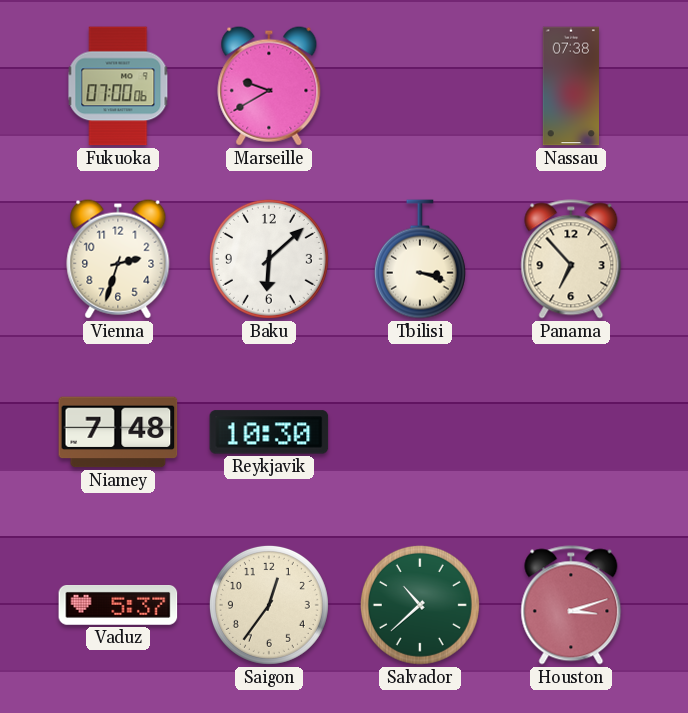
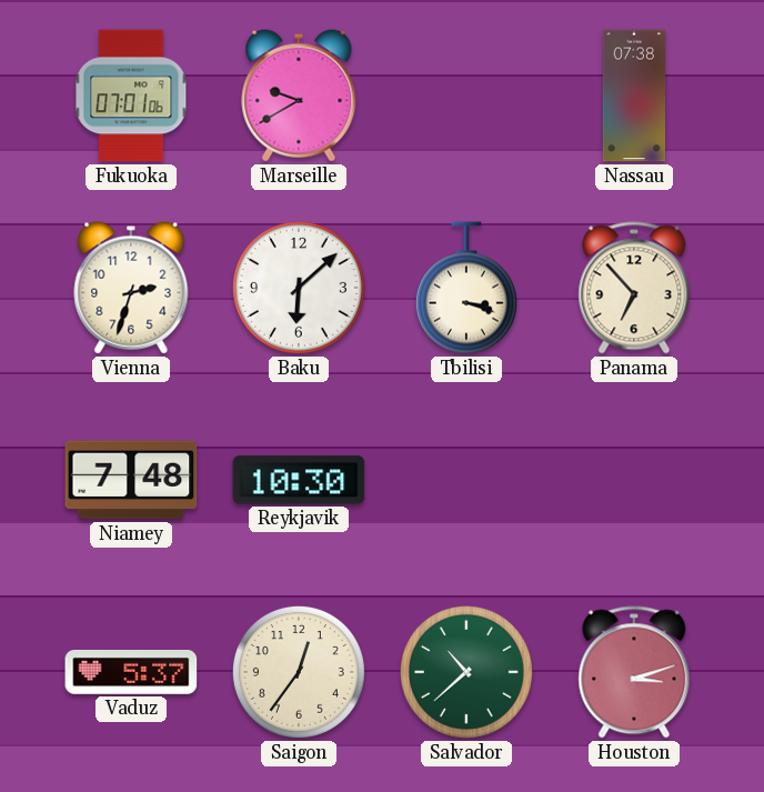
Fukuoka: 07:00 -> 07:01
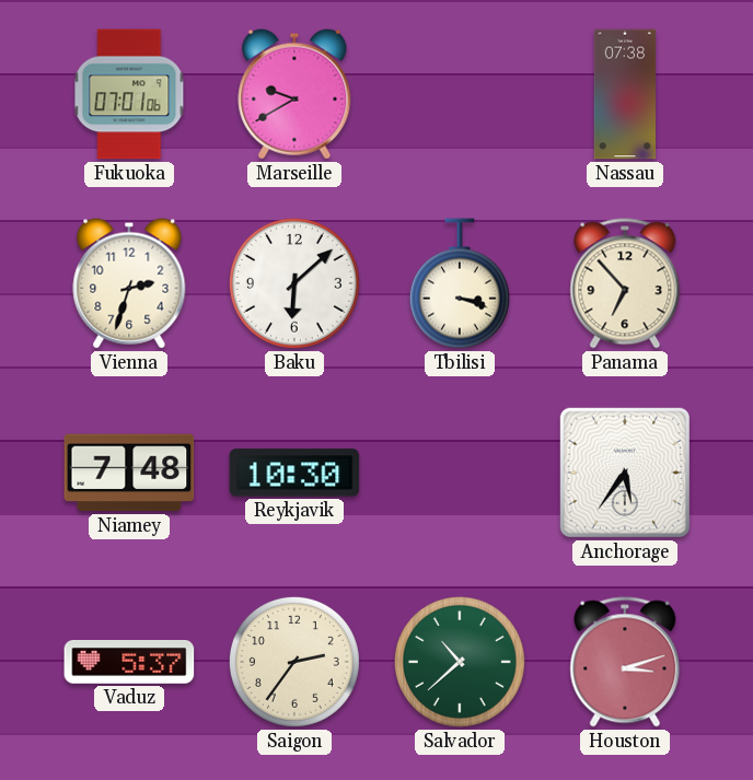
Anchorage: none -> 5:36
Saigon: 12:36 -> 2:36
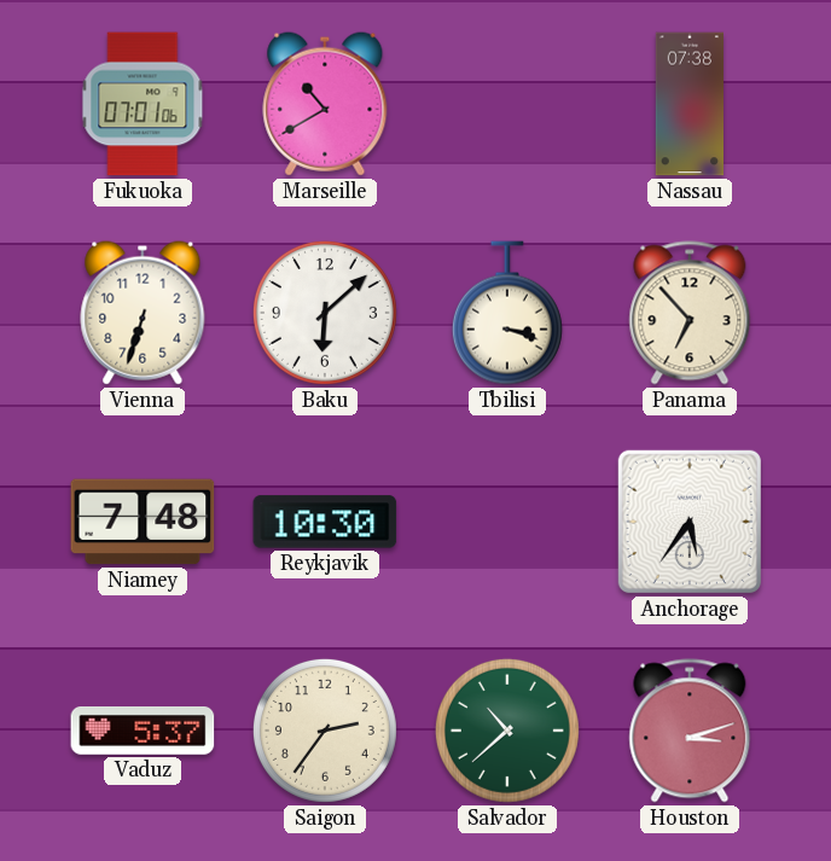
Marseille: 9:40 -> 10:40
Vienna: 2:33 -> 6:33
